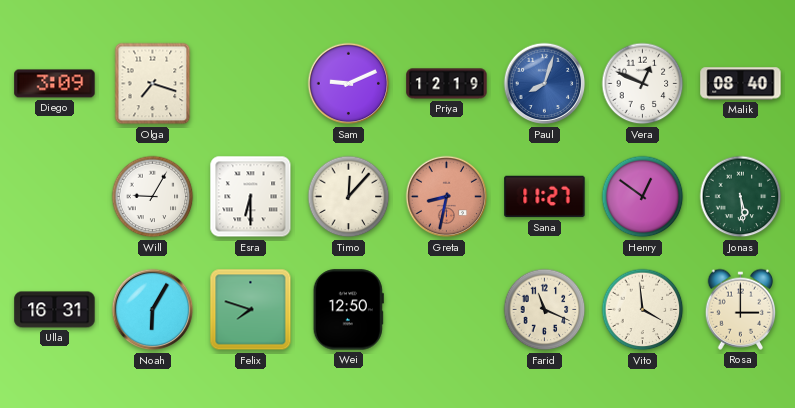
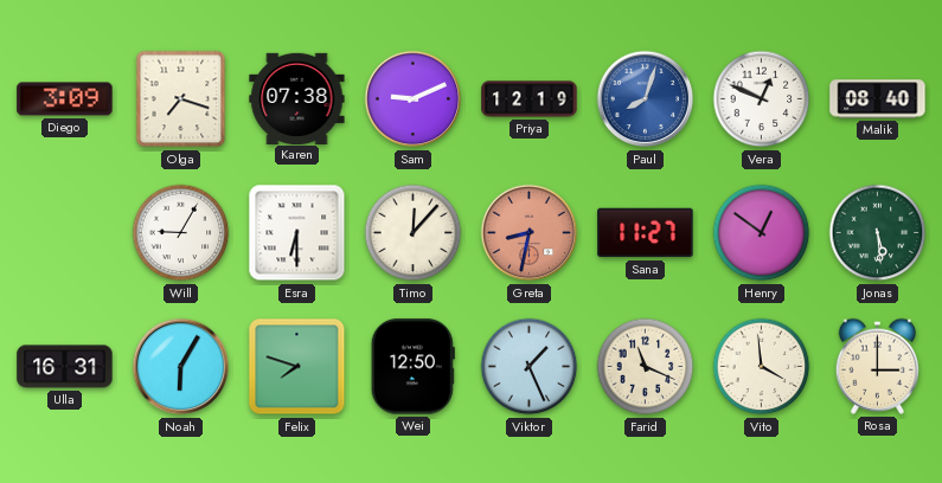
Karen: none -> 07:38
Viktor: none -> 1:26
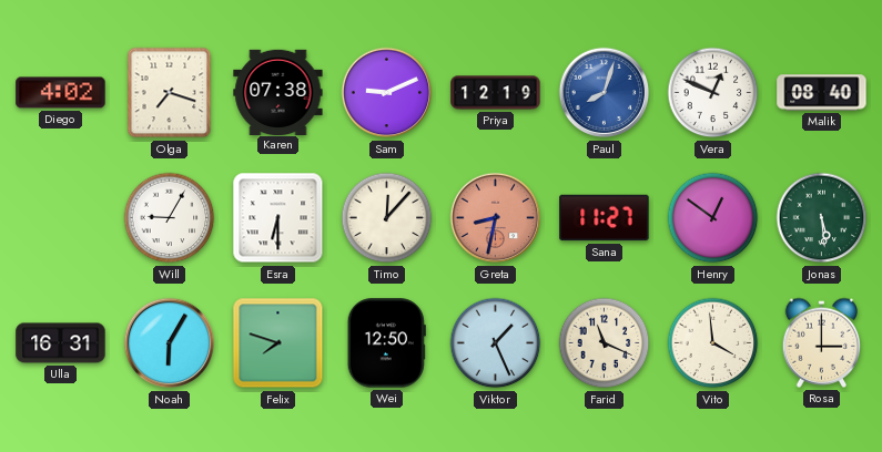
Diego: 3:09 -> 4:02
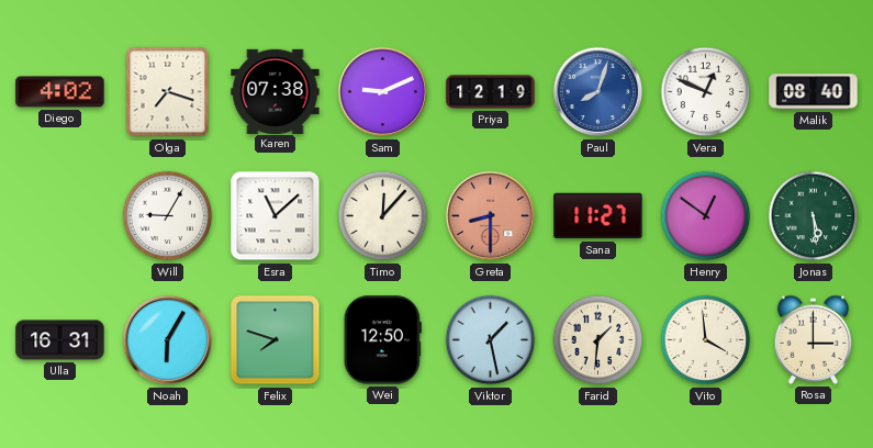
Esra: 6:30 -> 11:08
Greta: 8:32 -> 8:30
Viktor: 1:26 -> 1:28
Farid: 11:19 -> 1:31
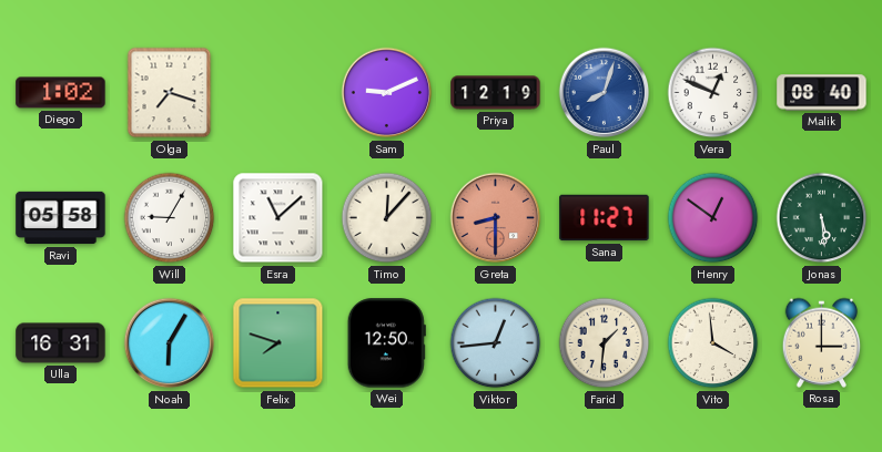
Diego: 4:02 -> 1:02
Karen: 07:38 -> none
Ravi: none -> 05:58
Viktor: 1:28 -> 12:44
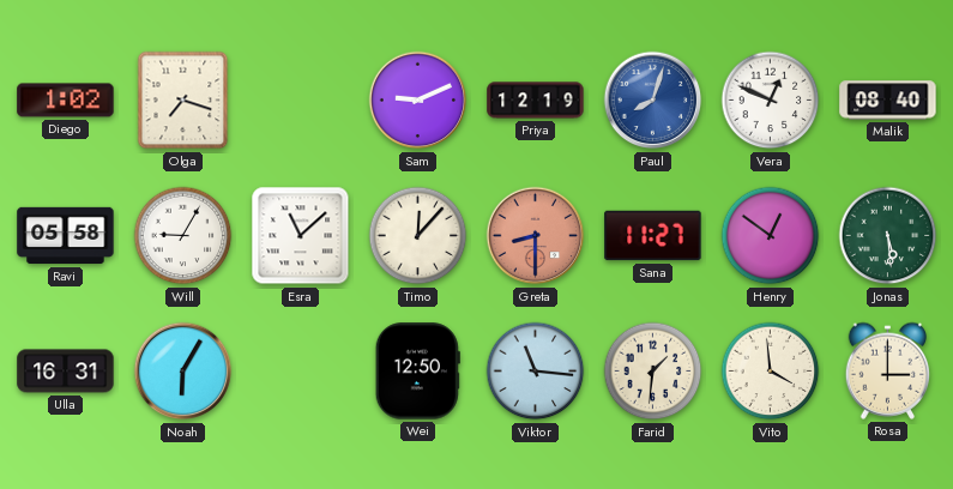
Felix: 7:48 -> none
Viktor: 12:44 -> 11:16
